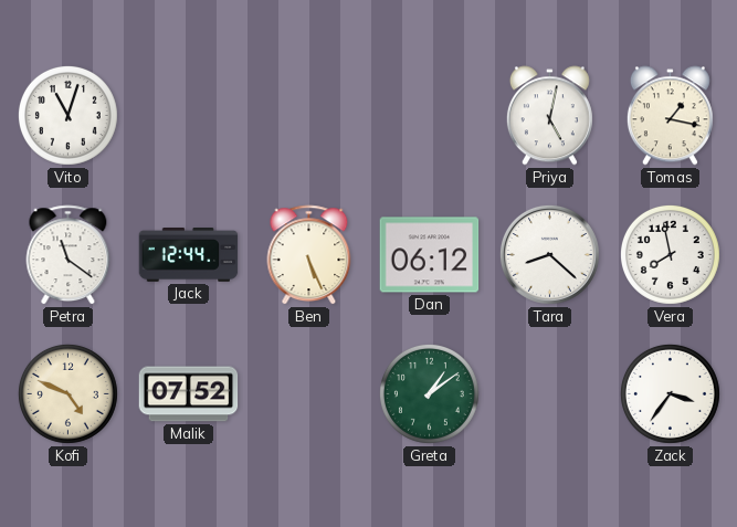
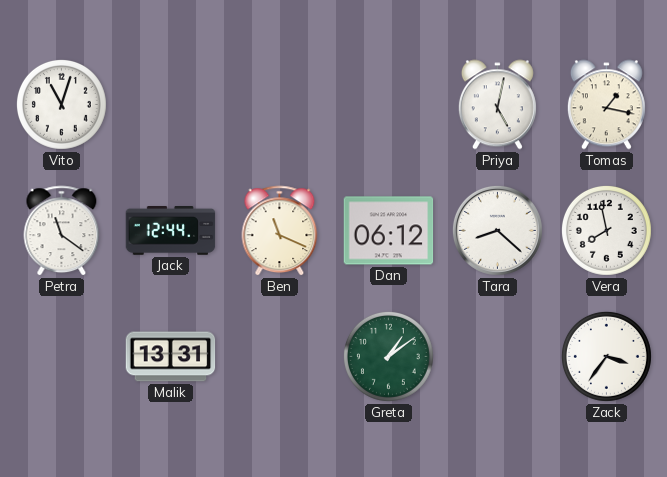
Ben: 5:26 -> 11:19
Kofi: 4:49 -> none
Malik: 07:52 -> 13:31
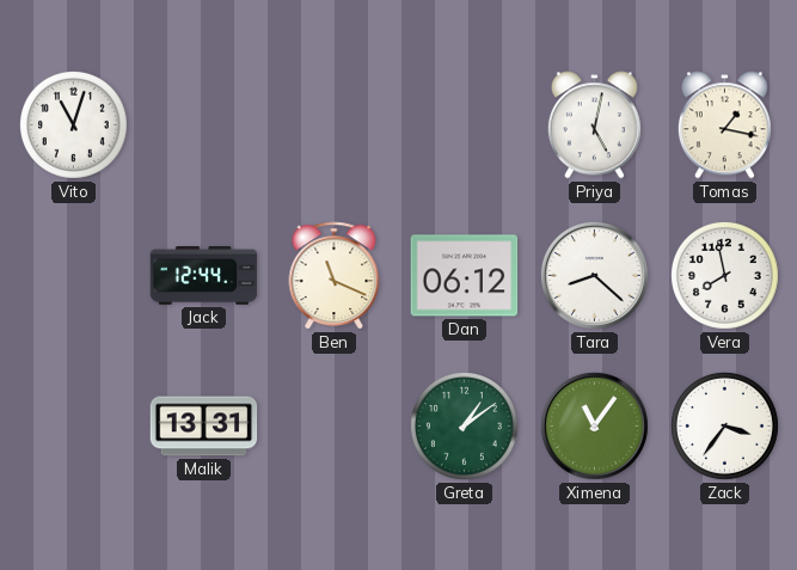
Petra: 11:21 -> none
Ximena: none -> 11:06
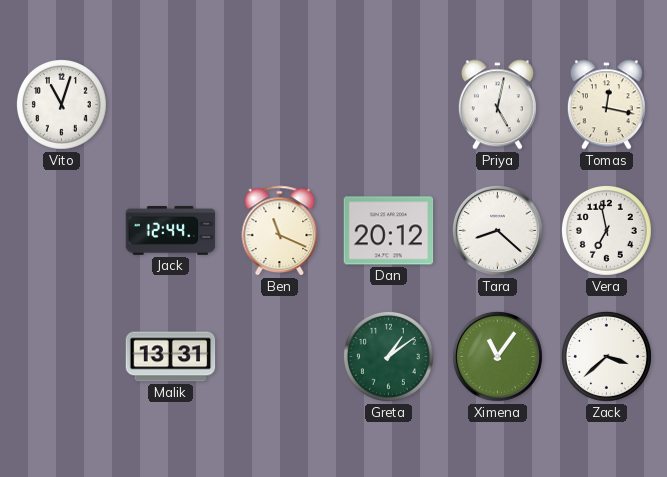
Tomas: 1:17 -> 12:17
Dan: 06:12 -> 20:12
Vera: 7:58 -> 6:58
Zack: 3:36 -> 3:38
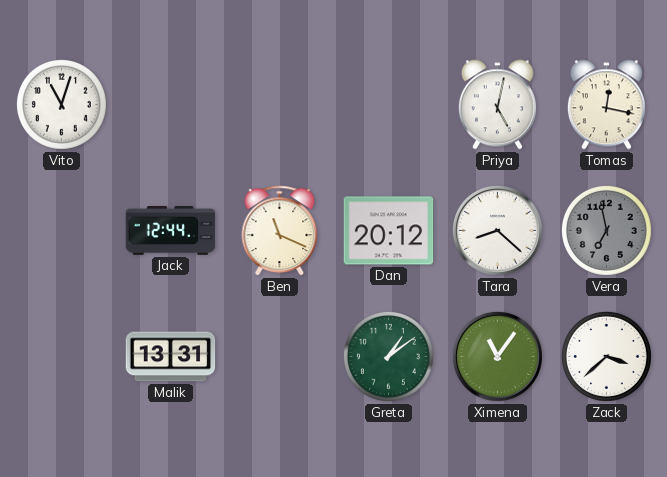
Vera dial: white -> grey
